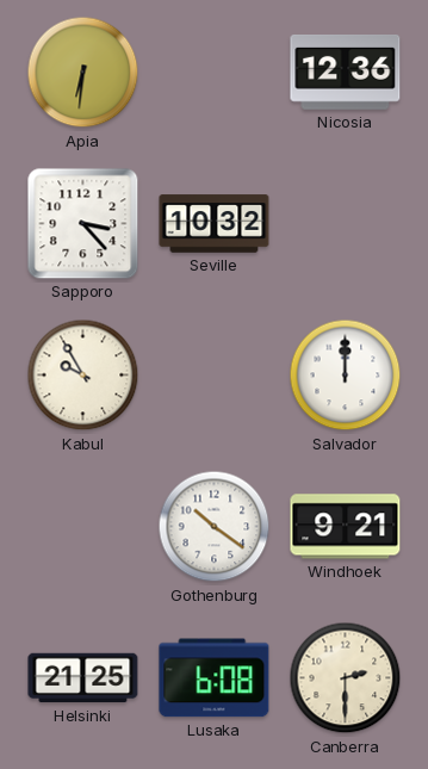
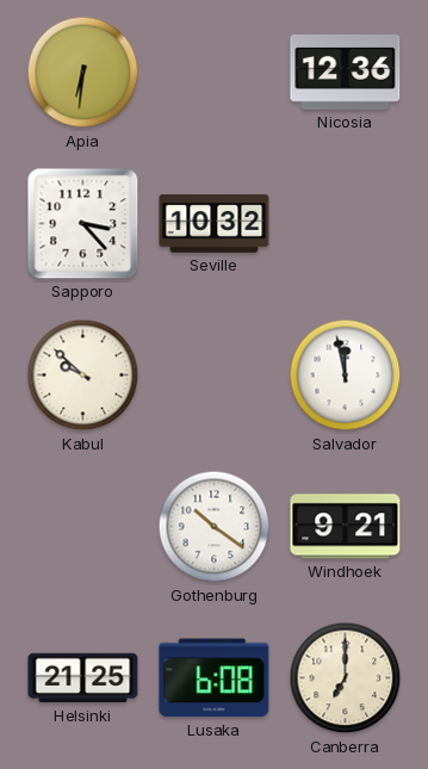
Kabul: 9:55 -> 9:52
Salvador: 12:00 -> 11:58
Canberra: 2:30 -> 7:00
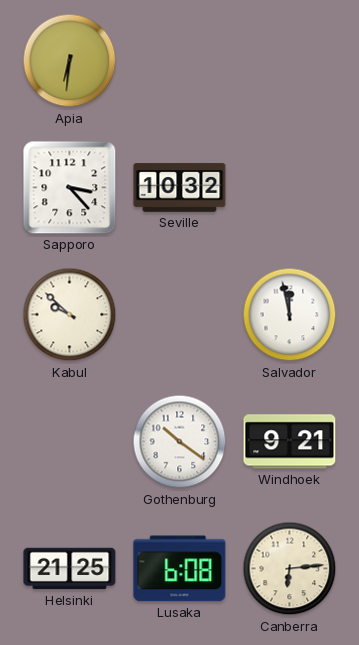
Nicosia: 12:36 -> none
Canberra: 7:00 -> 6:14
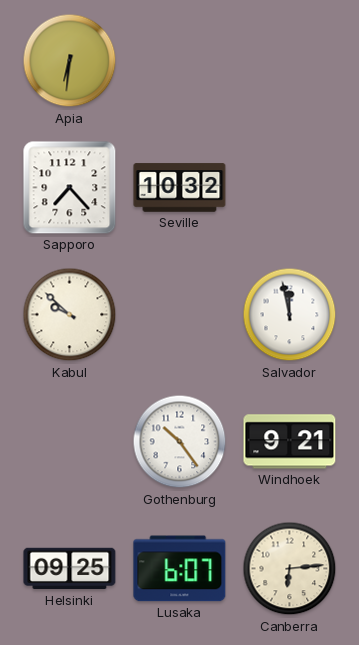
Sapporo: 3:23 -> 7:23
Gothenburg: 10:21 -> 10:24
Helsinki: 21:25 -> 09:25
Lusaka: 6:08 -> 6:07
